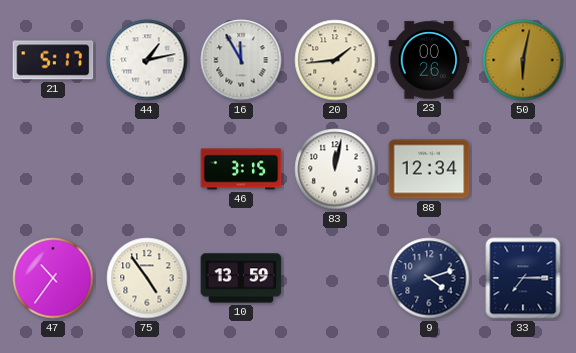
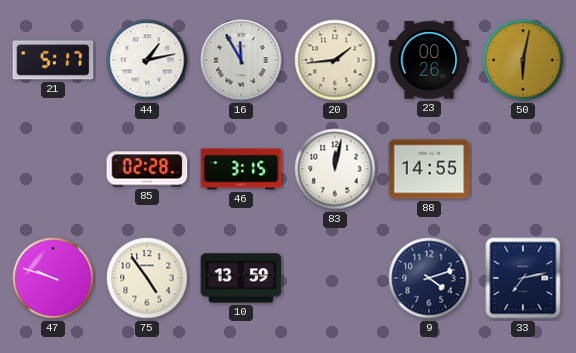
85: none -> 02:28
88: 12:34 -> 14:55
47: 10:36 -> 9:48
33: 7:15 -> 7:13
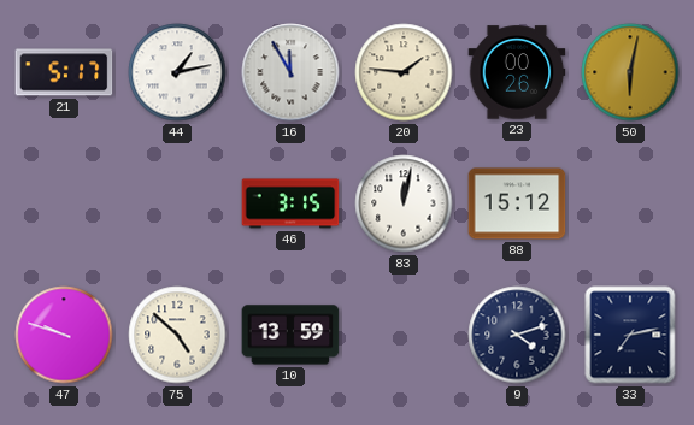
20: 1:44 -> 1:46
85: 02:28 -> none
88: 14:55 -> 15:12
75: 4:54 -> 4:52
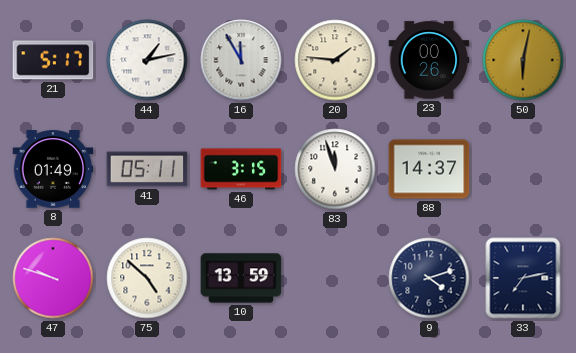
8: none -> 01:49
41: none -> 05:11
83: 12:02 -> 11:57
88: 15:12 -> 14:37
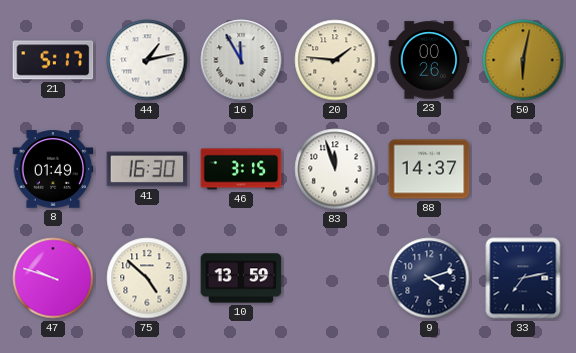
41: 05:11 -> 16:30
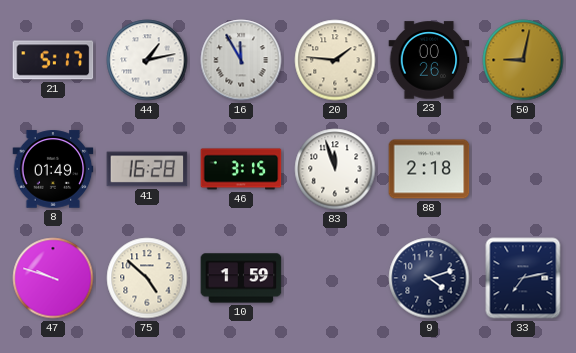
50: 6:02 -> 9:02
41: 16:30 -> 16:28
88: 14:37 -> 2:18
10: 13:59 -> 1:59
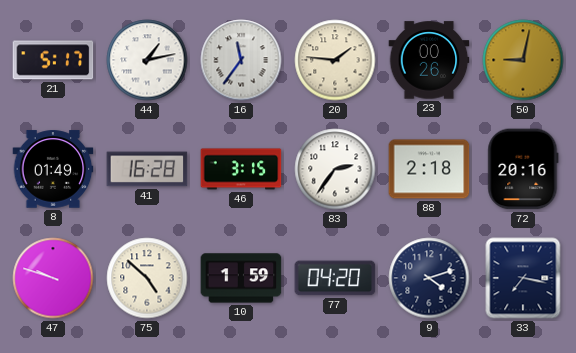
16: 11:55 -> 11:36
83: 11:57 -> 2:36
72: none -> 20:16
77: none -> 04:20
33: 7:13 -> 7:17
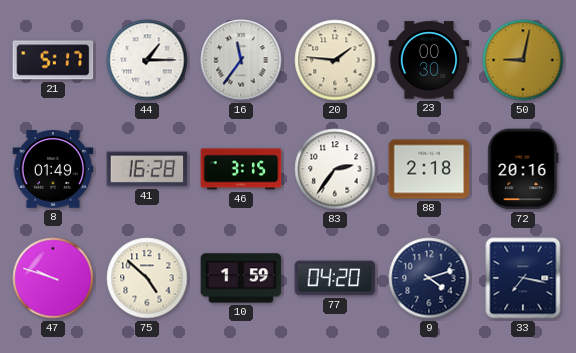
44: 1:13 -> 1:15
23: 00:26 -> 00:30
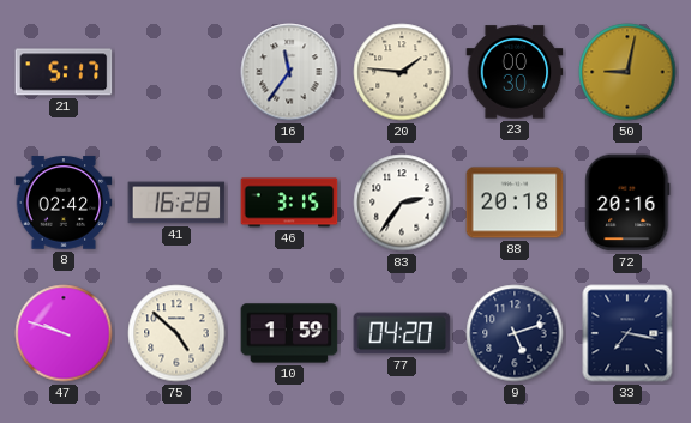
44: 1:15 -> none
8: 01:49 -> 02:42
88: 2:18 -> 20:18
9: 4:12 -> 5:12
